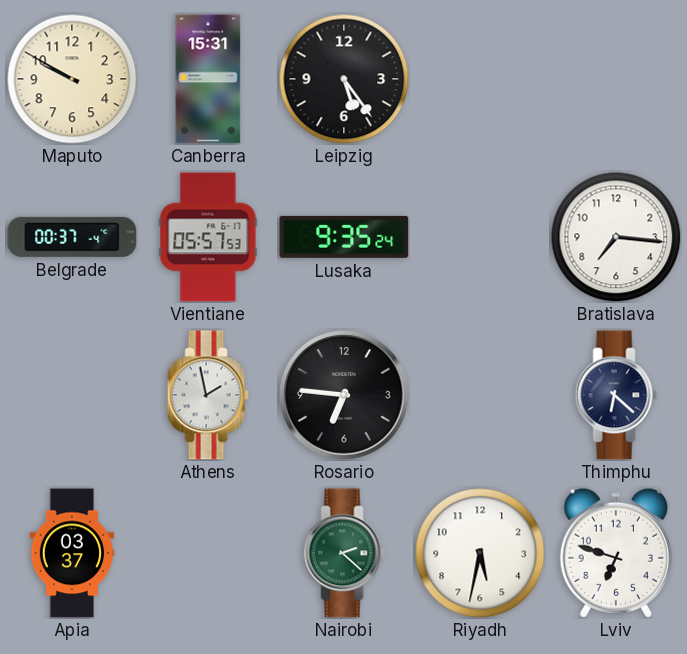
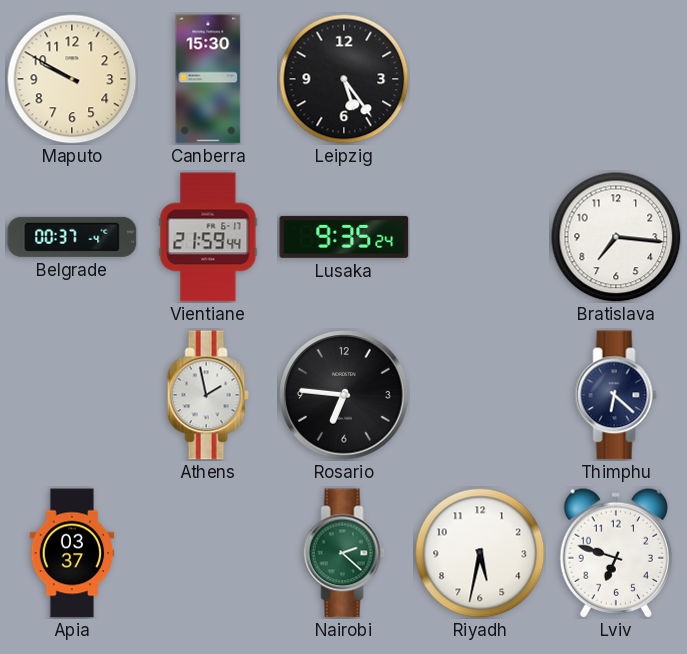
Canberra: 15:31 -> 15:30
Vientiane: 05:57 -> 21:59
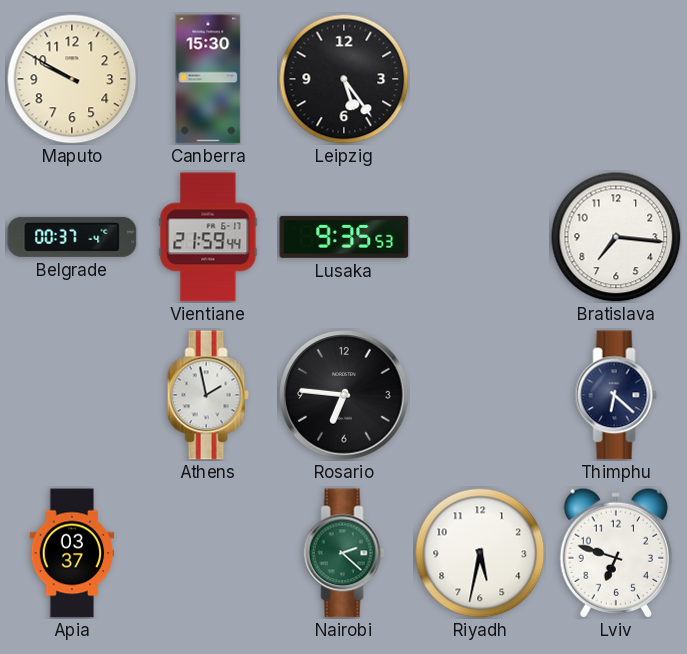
Lusaka: 9:35:24 -> 9:35:53
